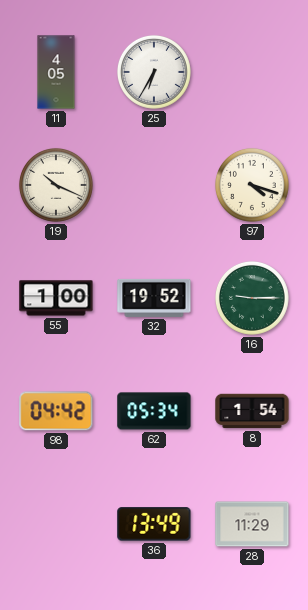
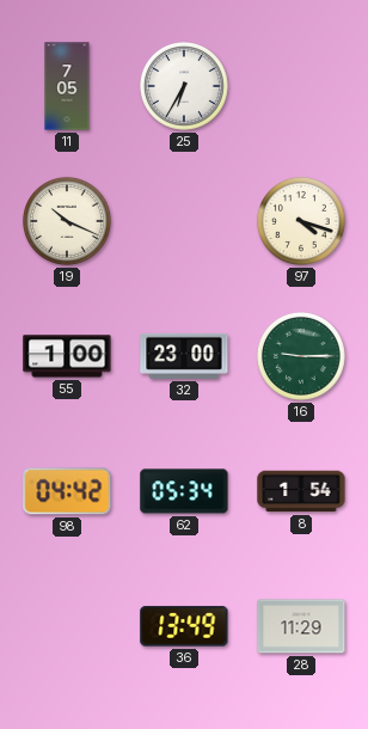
11: 4:05 -> 7:05
32: 19:52 -> 23:00
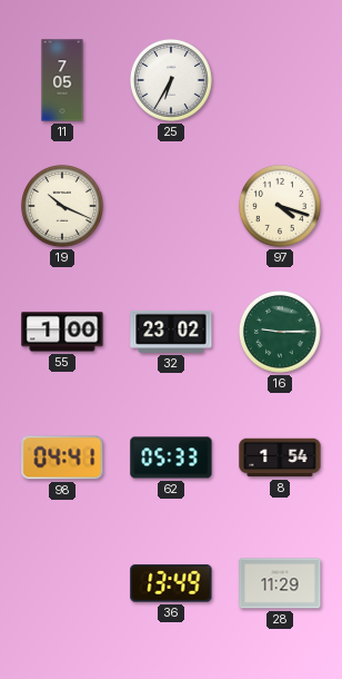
32: 23:00 -> 23:02
98: 04:42 -> 04:41
62: 05:34 -> 05:33
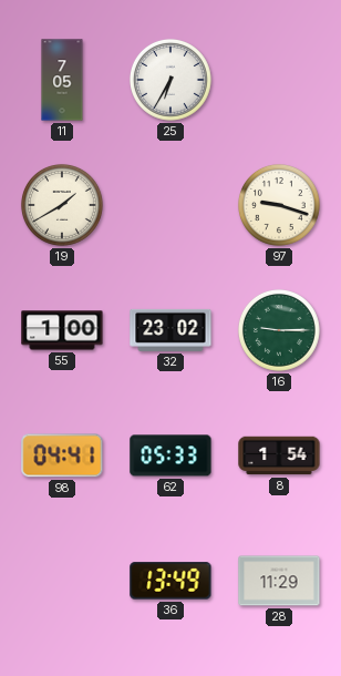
19: 10:19 -> 1:40
97: 4:18 -> 9:18
